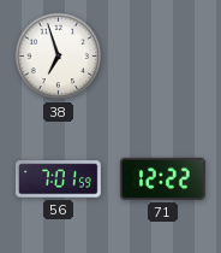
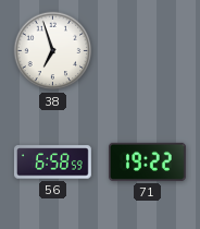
56: 7:01 -> 6:58
71: 12:22 -> 19:22
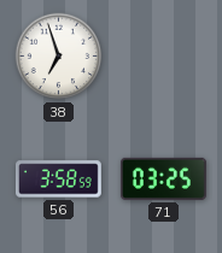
56: 6:58 -> 3:58
71: 19:22 -> 03:25
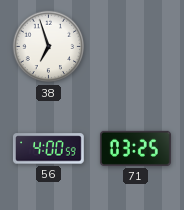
56: 3:58 -> 4:00
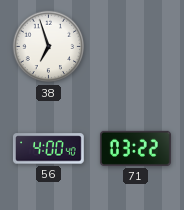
56: 4:00:59 -> 4:00:40
71: 03:25 -> 03:22
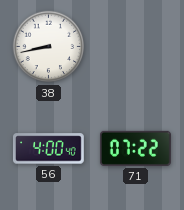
38: 6:57 -> 8:43
71: 03:22 -> 07:22
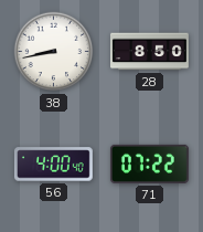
28: none -> 8:50
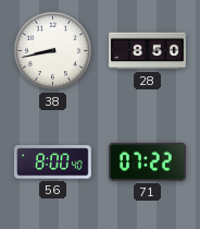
56: 4:00 -> 8:00
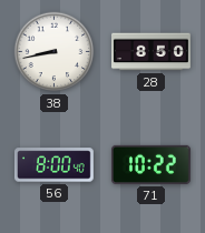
71: 07:22 -> 10:22
